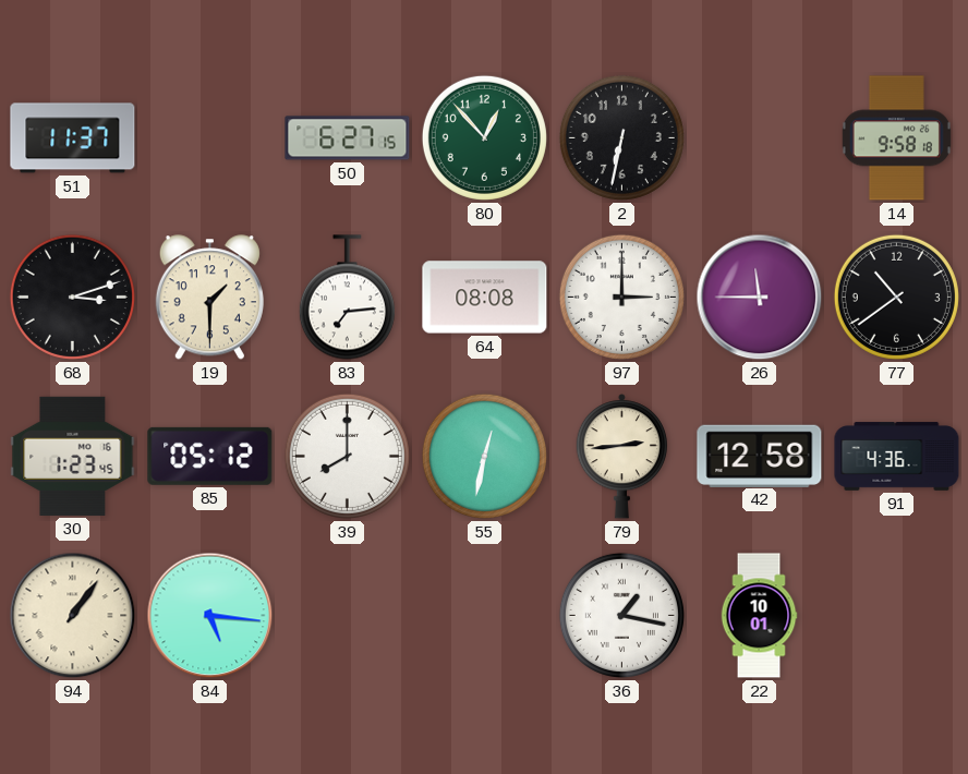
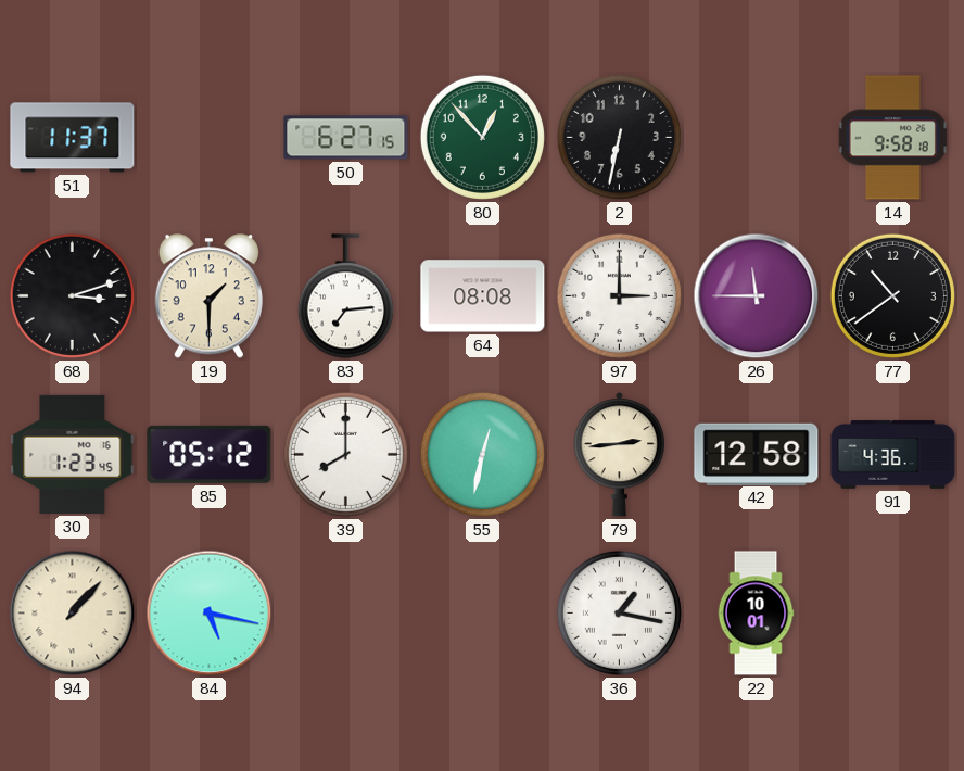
94: 1:06 -> 1:07
84: 5:16 -> 5:17
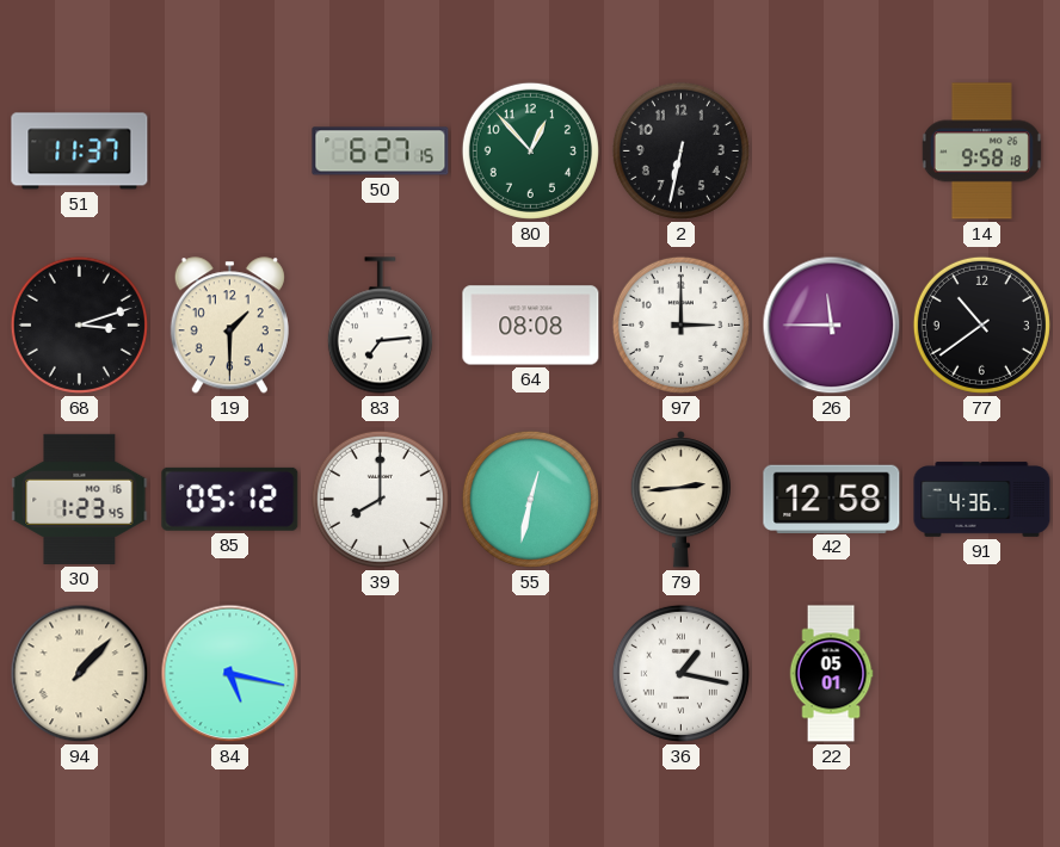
22: 10:01 -> 05:01
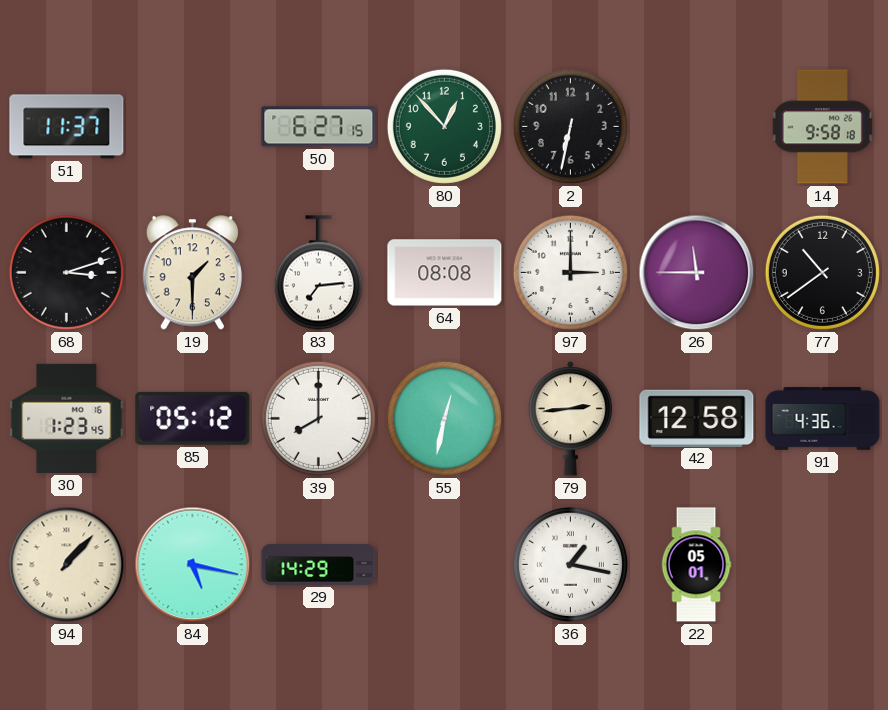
29: none -> 14:29
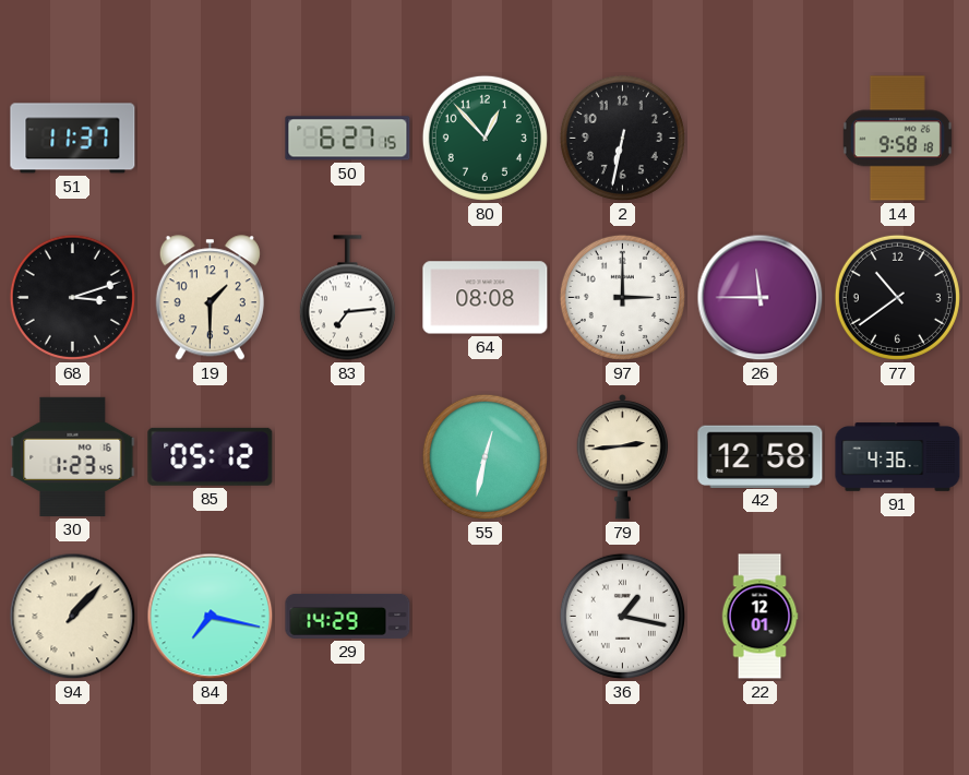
39: 8:00 -> none
84: 5:17 -> 7:17
22: 05:01 -> 12:01
